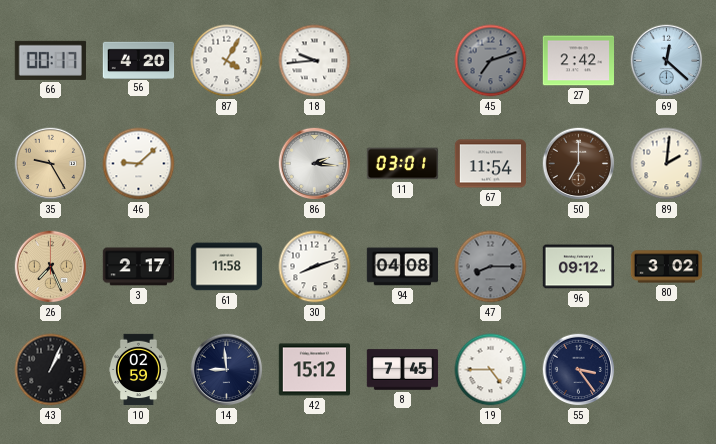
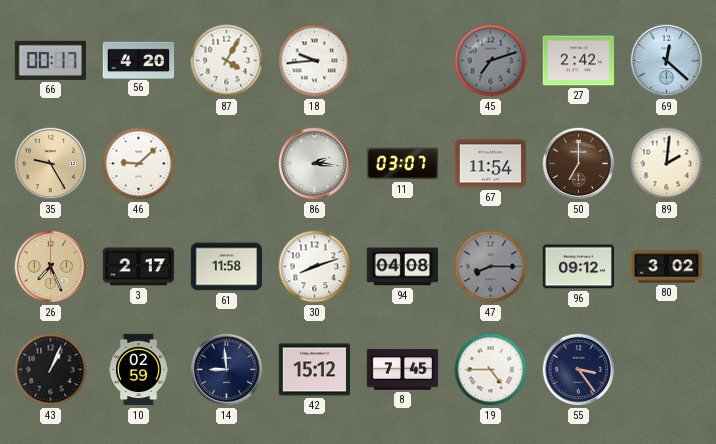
11: 03:01 -> 03:07
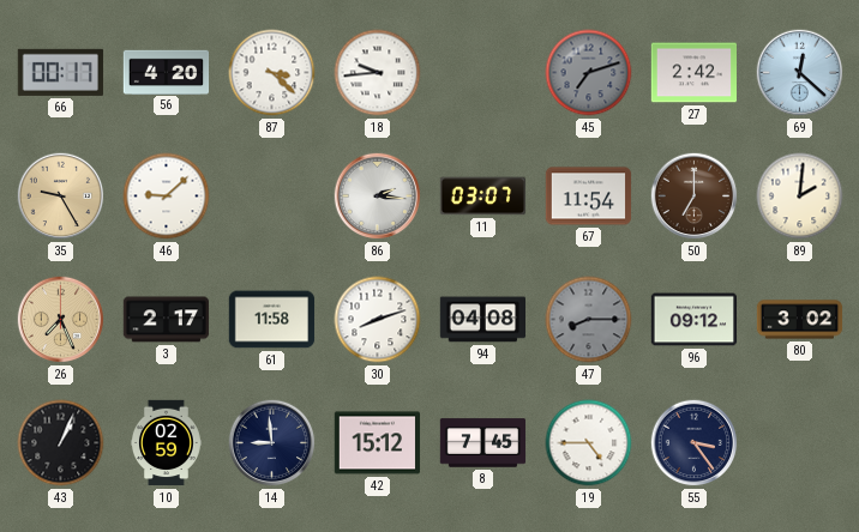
87: 4:05 -> 3:22
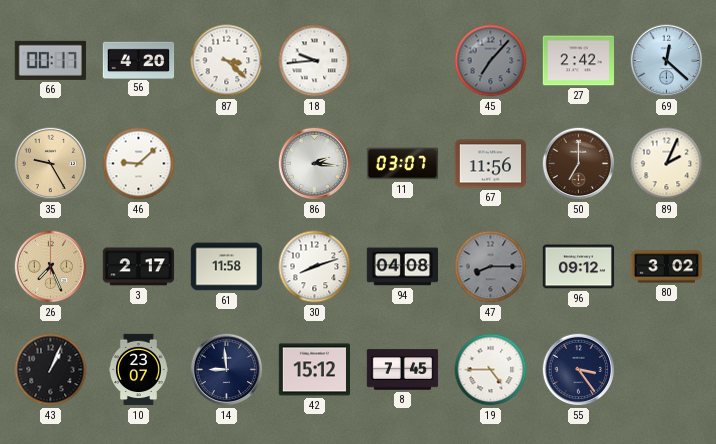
45: 7:12 -> 7:07
67: 11:54 -> 11:56
89: 2:01 -> 2:04
10: 02:59 -> 23:07
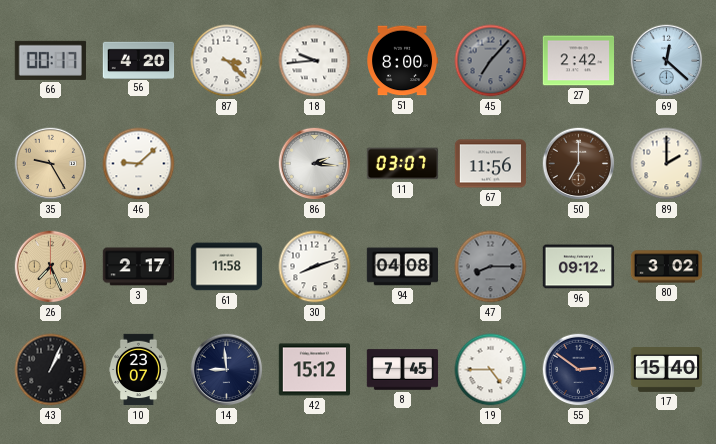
51: none -> 8:00
89: 2:04 -> 2:00
55: 3:24 -> 2:51
17: none -> 15:40
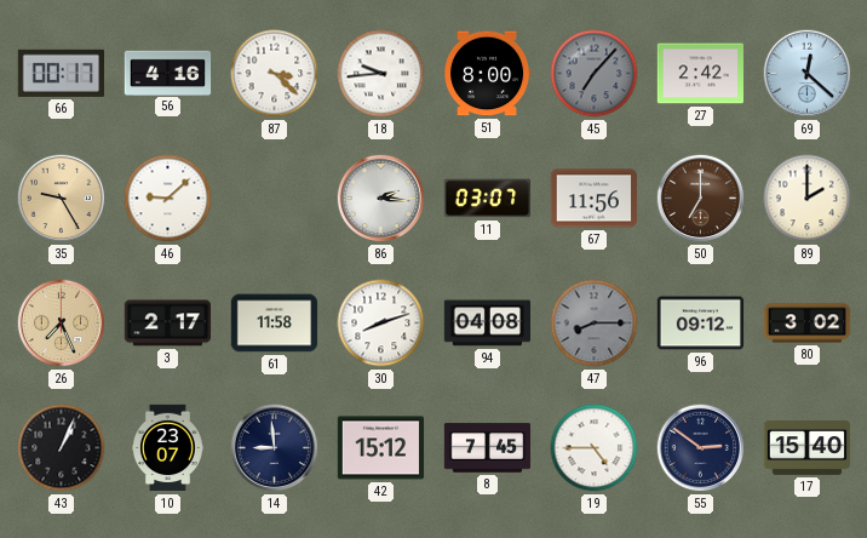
56: 4:20 -> 4:16
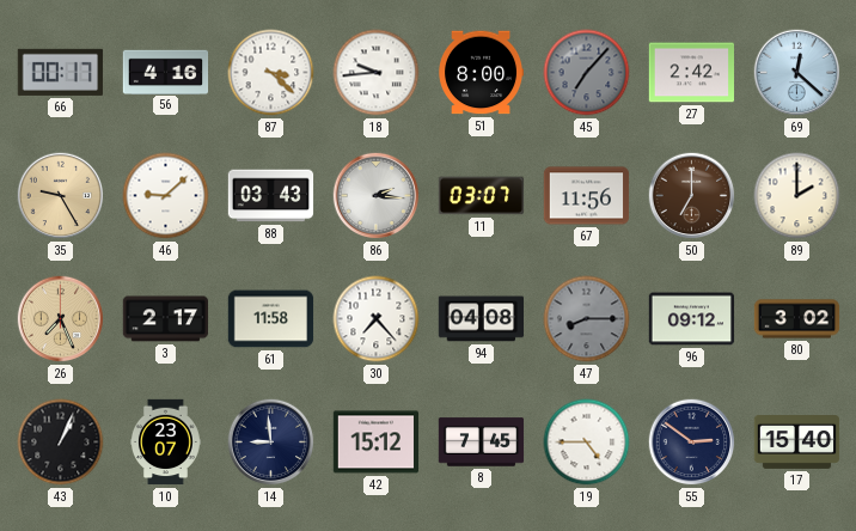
88: none -> 03:43
30: 8:12 -> 7:23
